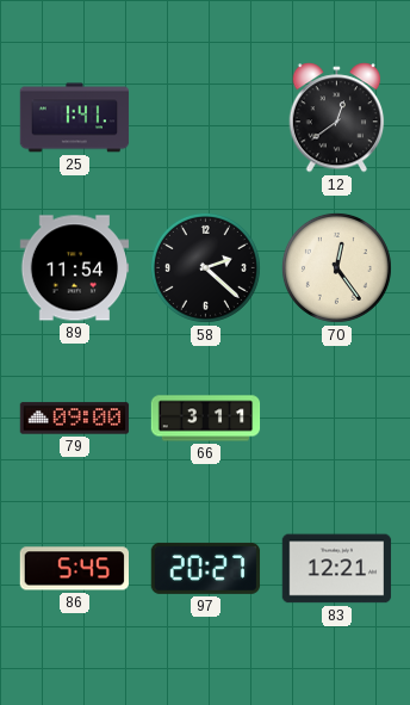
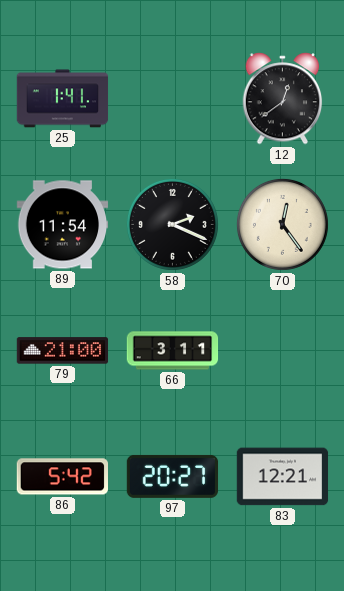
58: 2:22 -> 2:19
79: 09:00 -> 21:00
86: 5:45 -> 5:42
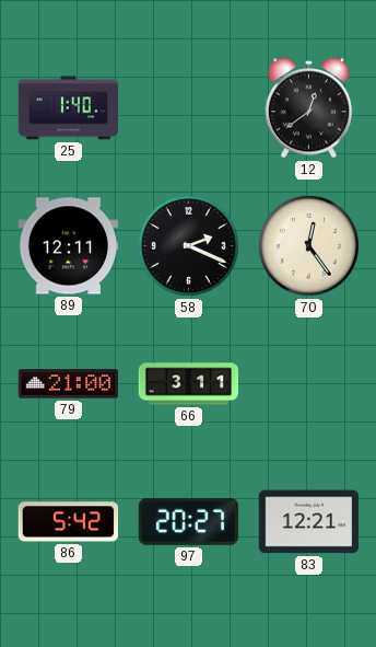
25: 1:41 -> 1:40
89: 11:54 -> 12:11
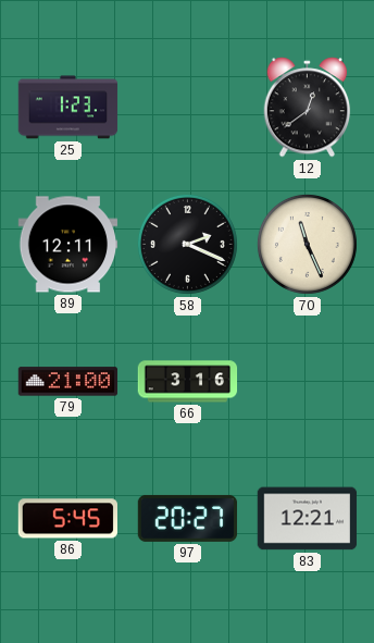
25: 1:40 -> 1:23
70: 12:24 -> 11:26
66: 3:11 -> 3:16
86: 5:42 -> 5:45
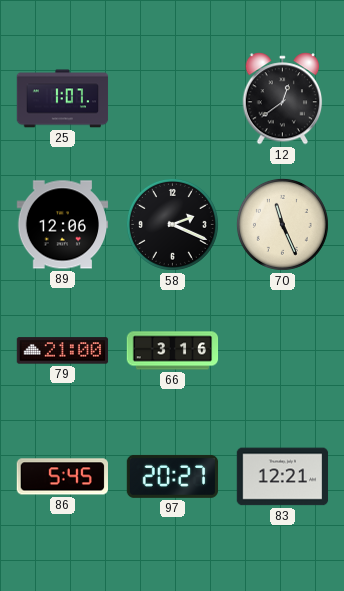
25: 1:23 -> 1:07
89: 12:11 -> 12:06
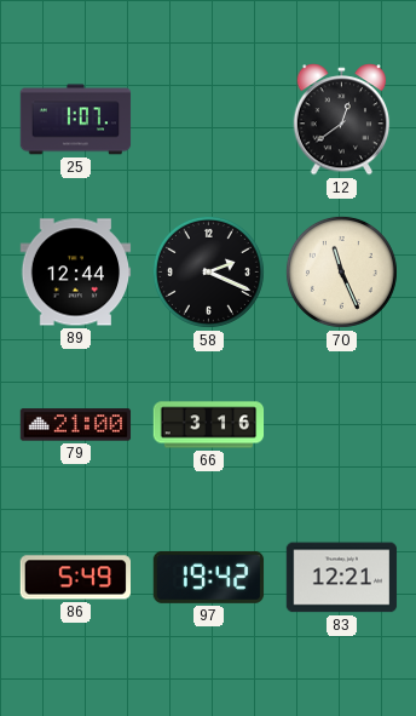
89: 12:06 -> 12:44
86: 5:45 -> 5:49
97: 20:27 -> 19:42
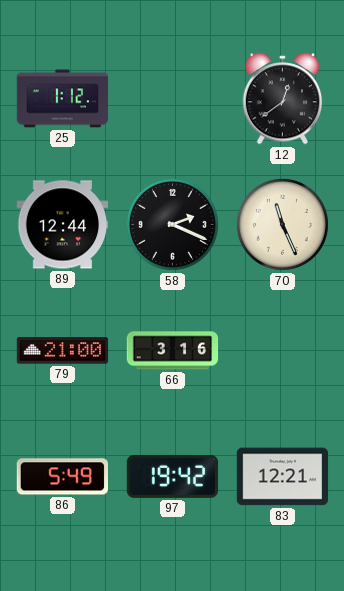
25: 1:07 -> 1:12
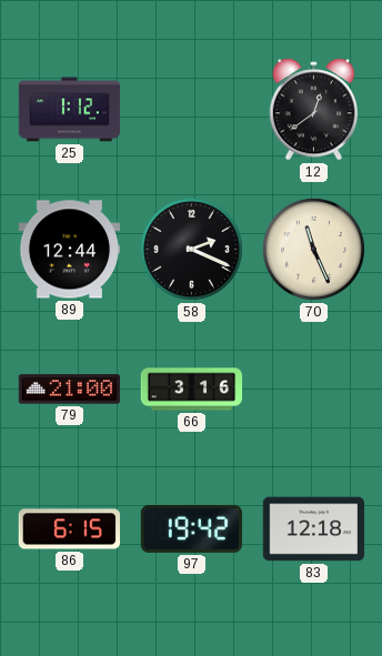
86: 5:49 -> 6:15
83: 12:21 -> 12:18
